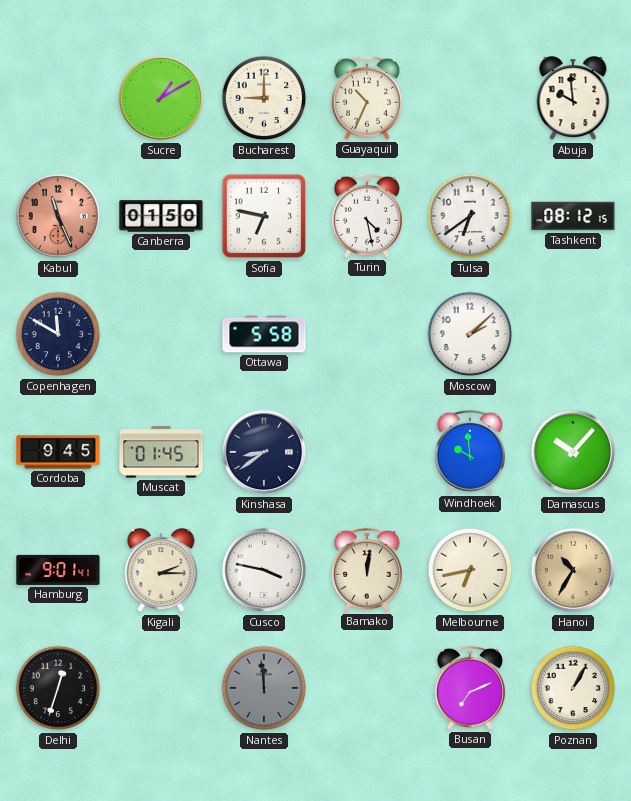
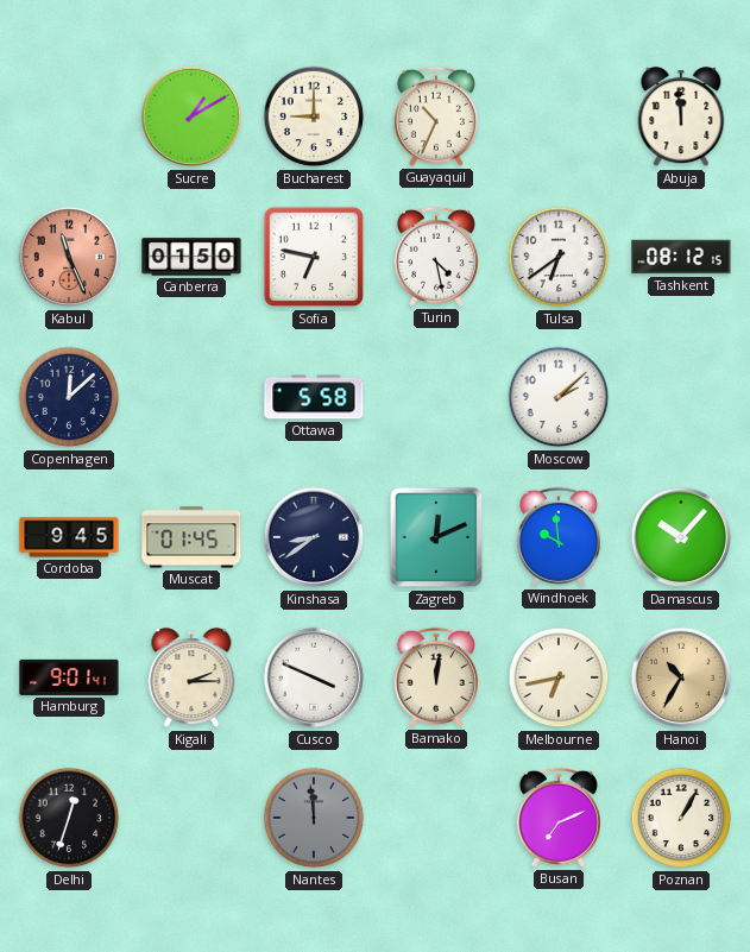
Abuja: 9:59 -> 11:59
Copenhagen: 11:50 -> 12:08
Zagreb: none -> 12:11
Cusco: 3:47 -> 3:49
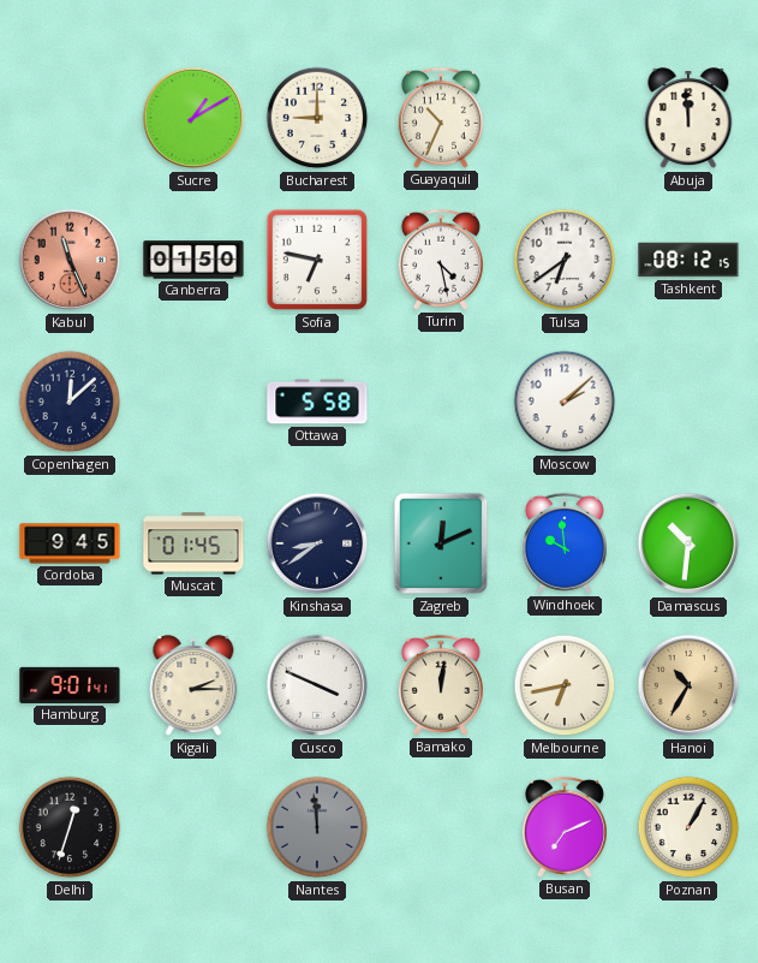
Damascus: 10:07 -> 10:31
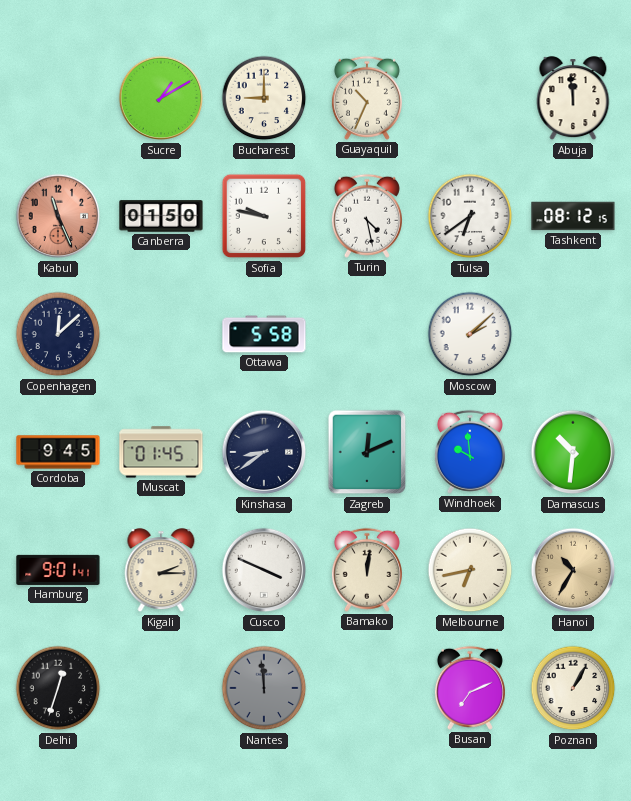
Sofia: 6:47 -> 9:47
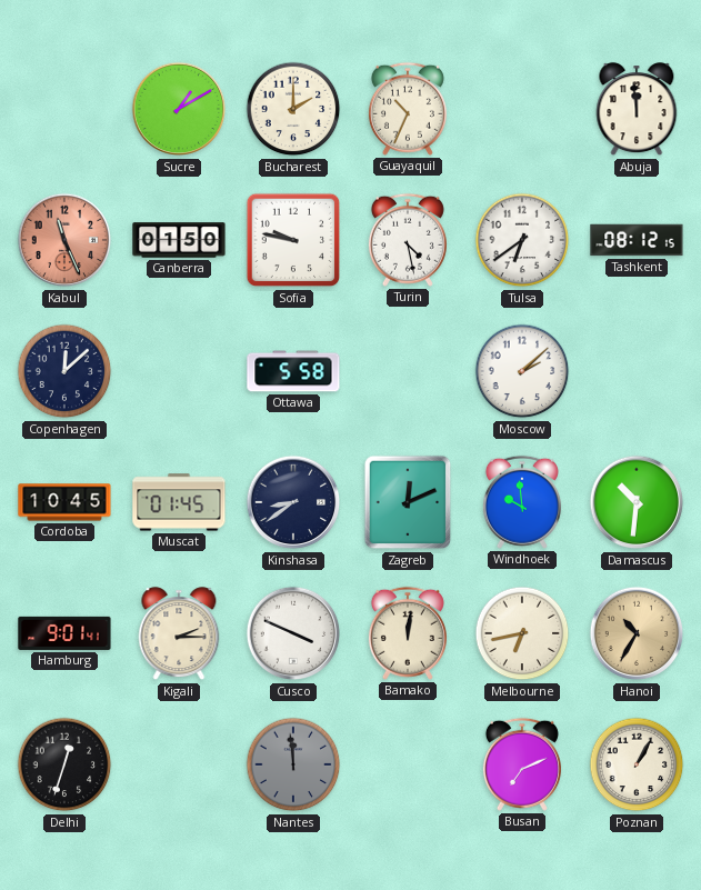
Bucharest: 9:00 -> 2:00
Cordoba: 9:45 -> 10:45
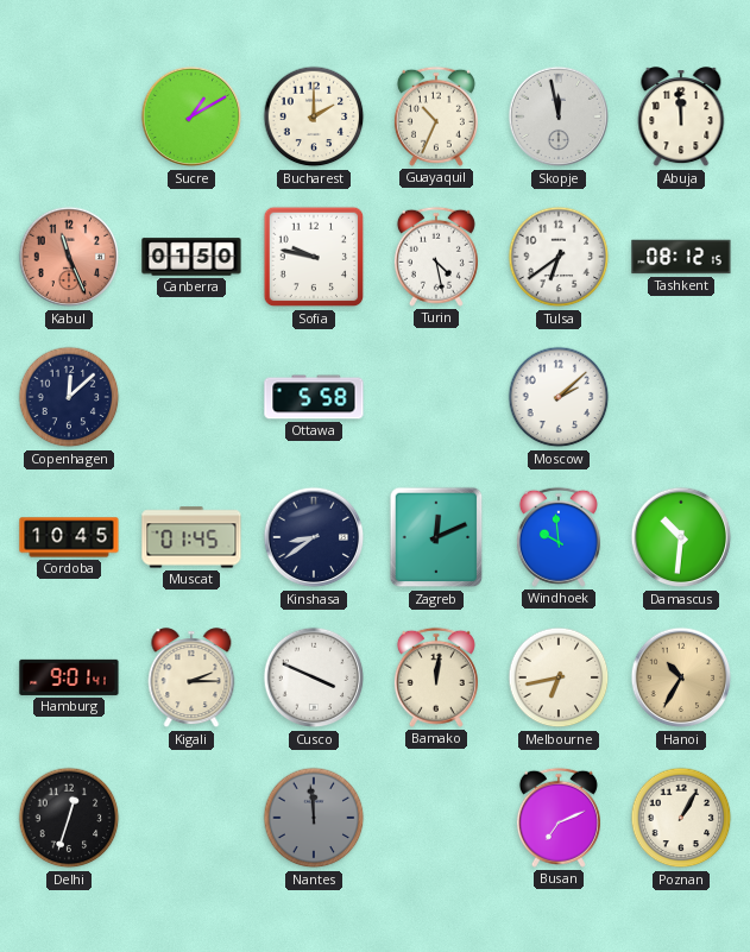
Skopje: none -> 11:58
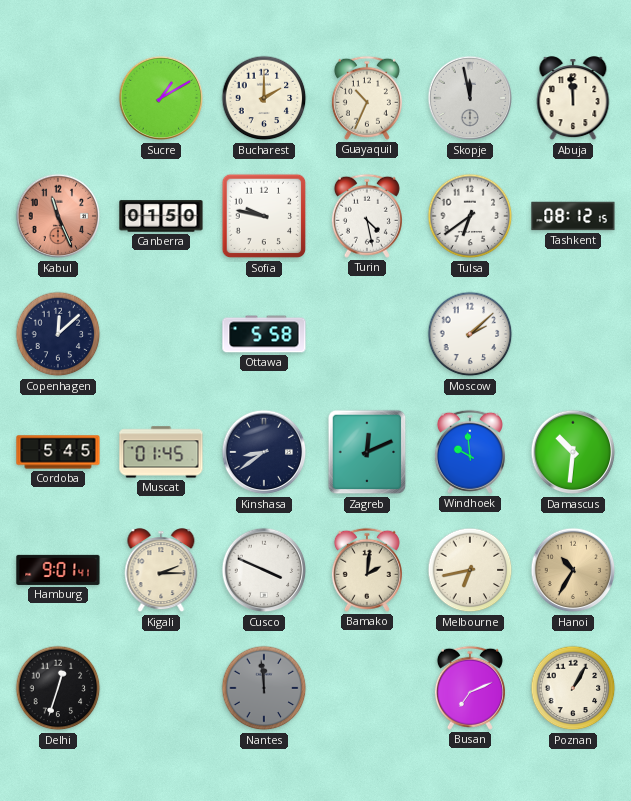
Cordoba: 10:45 -> 5:45
Bamako: 12:01 -> 2:01
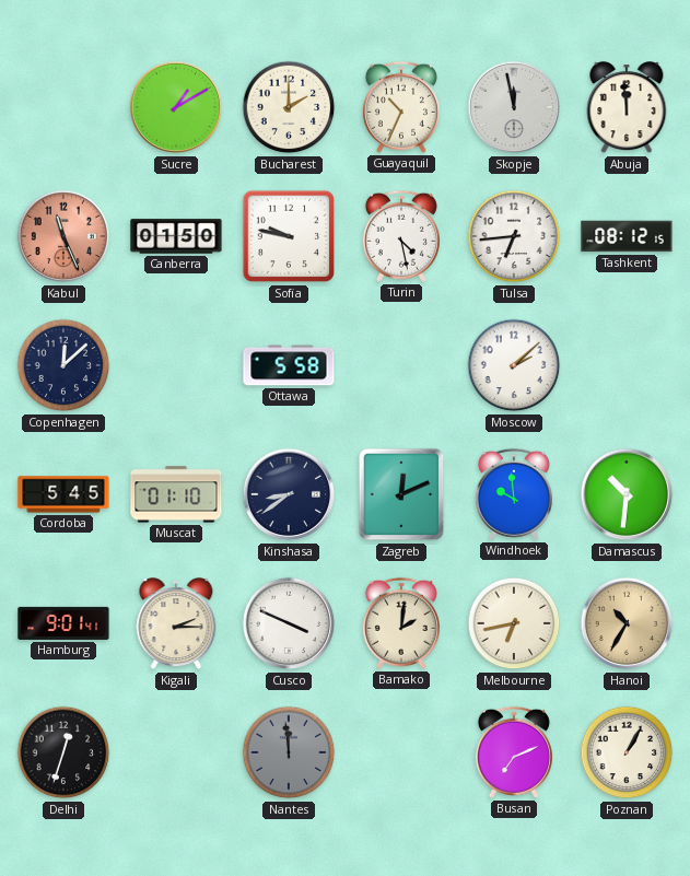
Tulsa: 6:39 -> 6:44
Muscat: 01:45 -> 01:10
